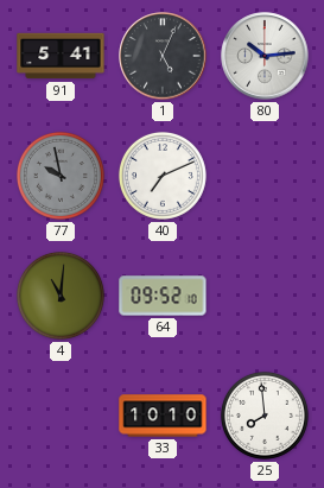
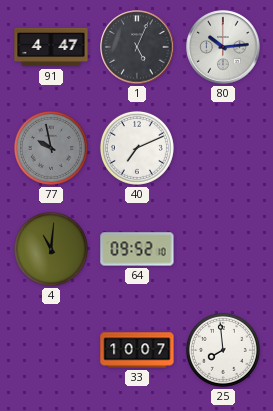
91: 5:41 -> 4:47
33: 10:10 -> 10:07
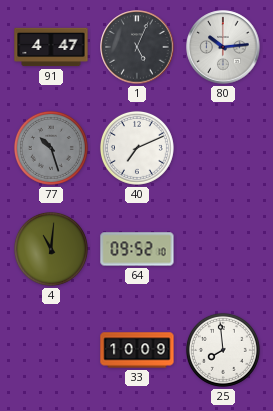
77: 9:58 -> 10:27
33: 10:07 -> 10:09
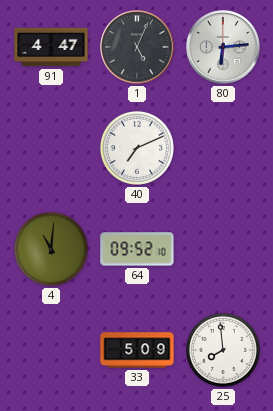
80: 10:14 -> 6:14
77: 10:27 -> none
33: 10:09 -> 5:09
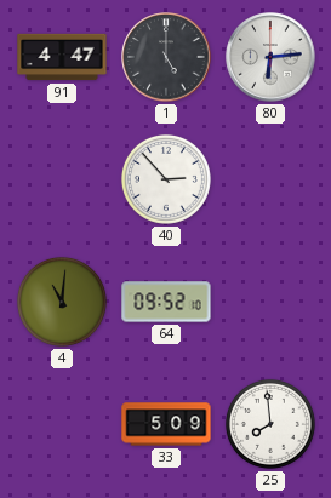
1: 5:04 -> 5:00
40: 7:11 -> 2:53
